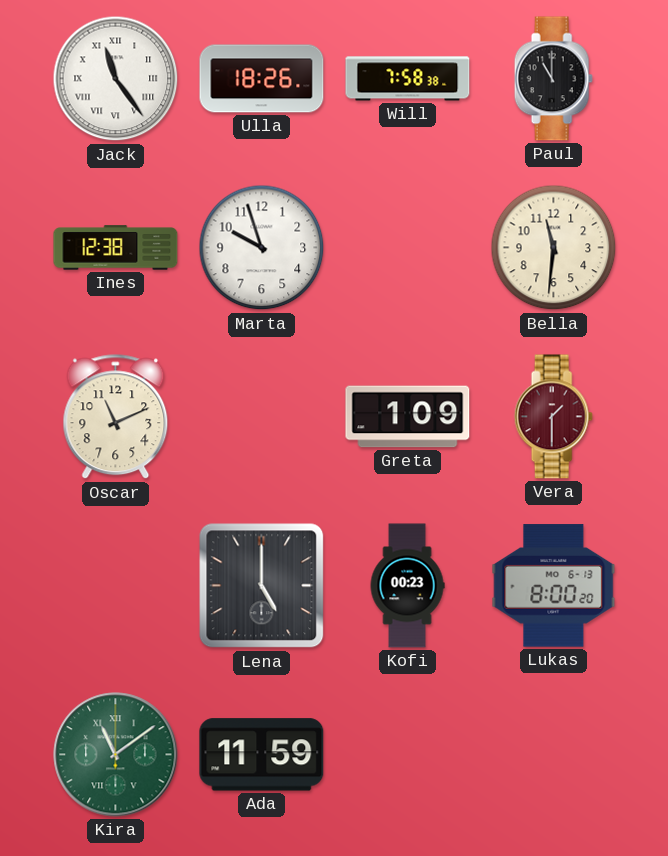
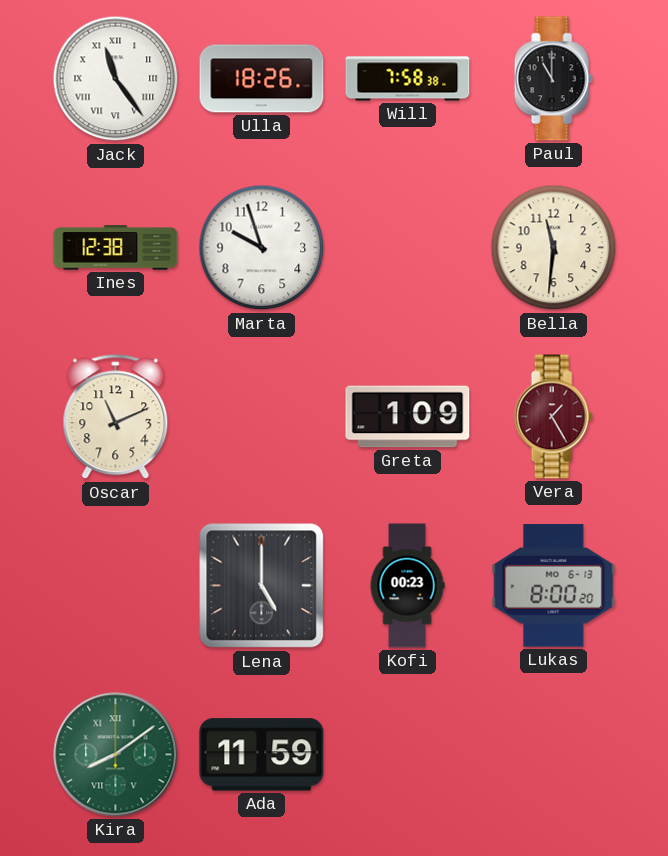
Vera: 1:30 -> 1:25
Kira: 11:09 -> 8:09
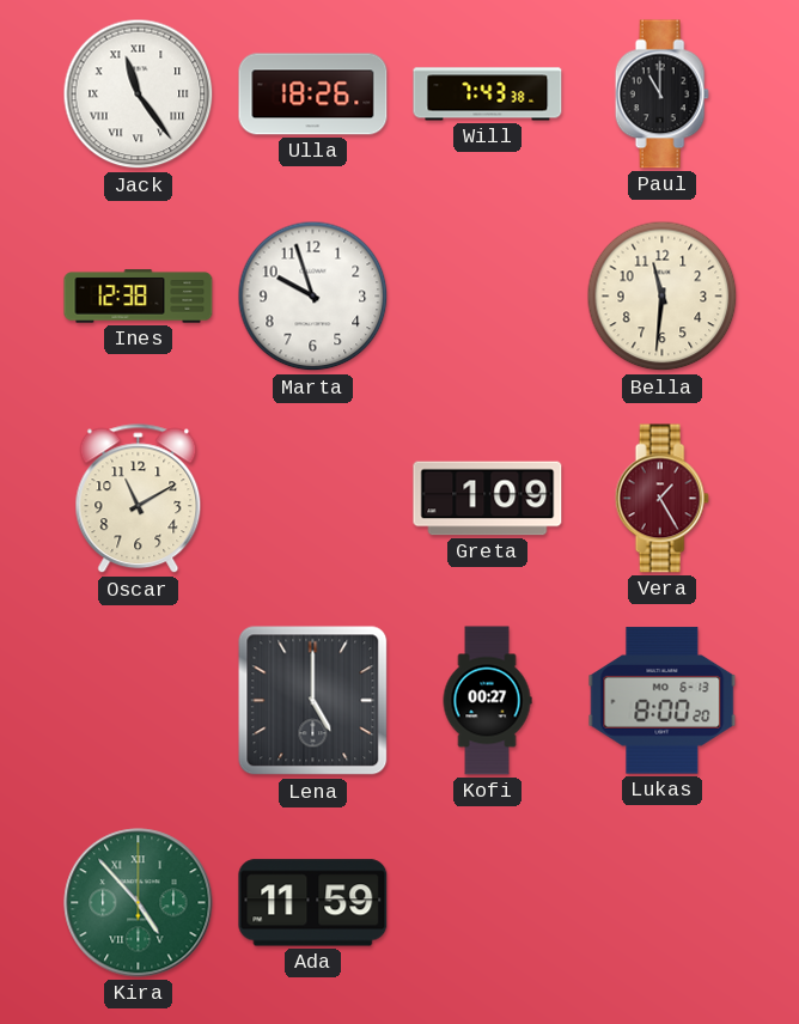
Will: 7:58 -> 7:43
Oscar: 11:11 -> 11:10
Kofi: 00:23 -> 00:27
Kira: 8:09 -> 4:53
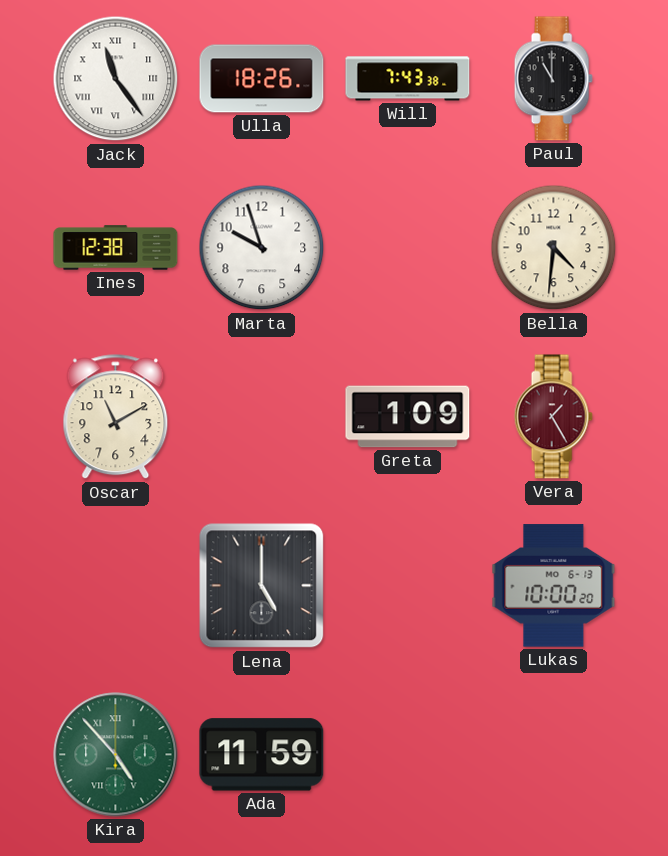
Bella: 11:31 -> 4:31
Kofi: 00:27 -> none
Lukas: 8:00 -> 10:00
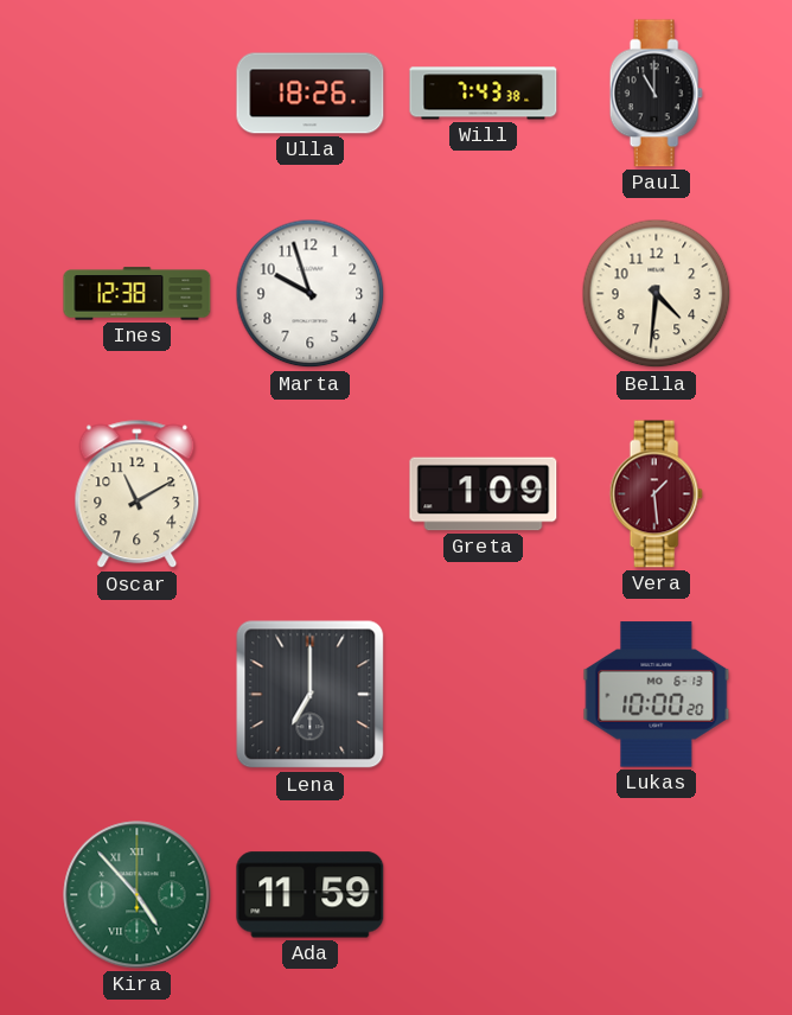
Jack: 11:24 -> none
Vera: 1:25 -> 1:29
Lena: 5:00 -> 7:00
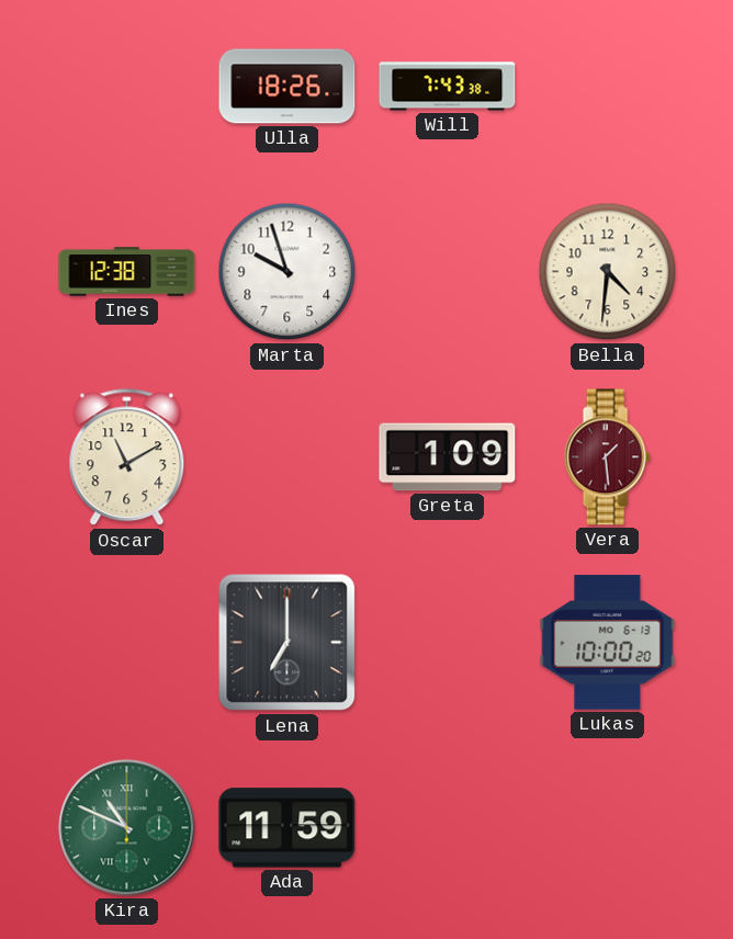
Paul: 11:00 -> none
Kira: 4:53 -> 10:49
